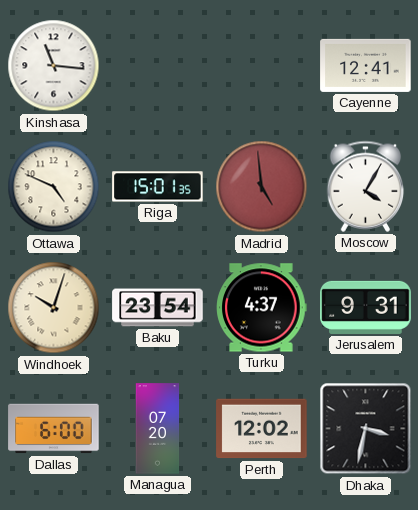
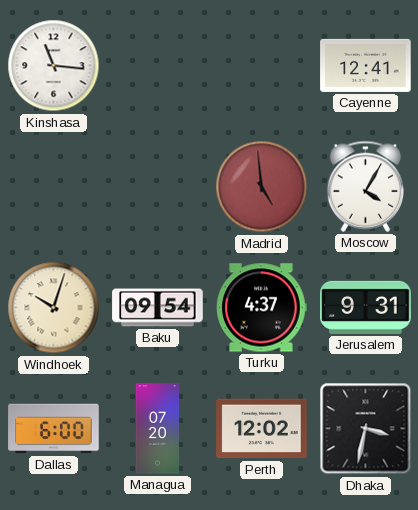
Ottawa: 4:49 -> none
Riga: 15:01 -> none
Baku: 23:54 -> 09:54
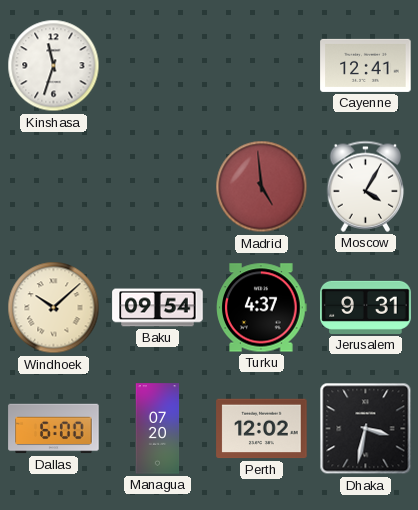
Kinshasa: 11:16 -> 11:33
Windhoek: 10:03 -> 10:08
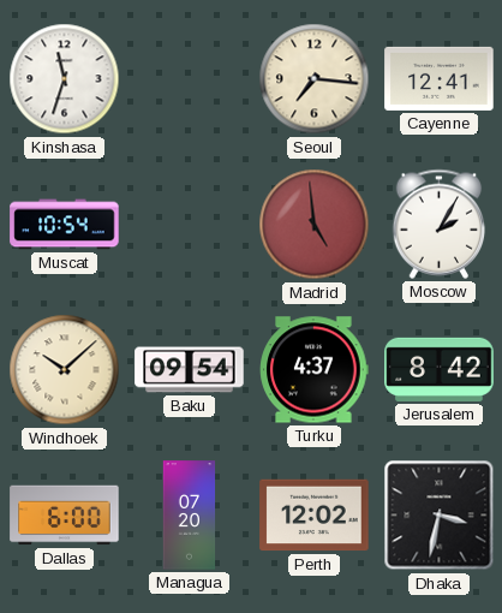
Seoul: none -> 7:16
Muscat: none -> 10:54
Moscow: 4:05 -> 2:05
Jerusalem: 9:31 -> 8:42
